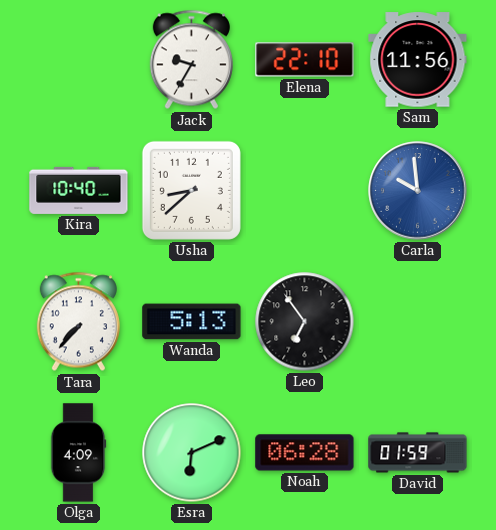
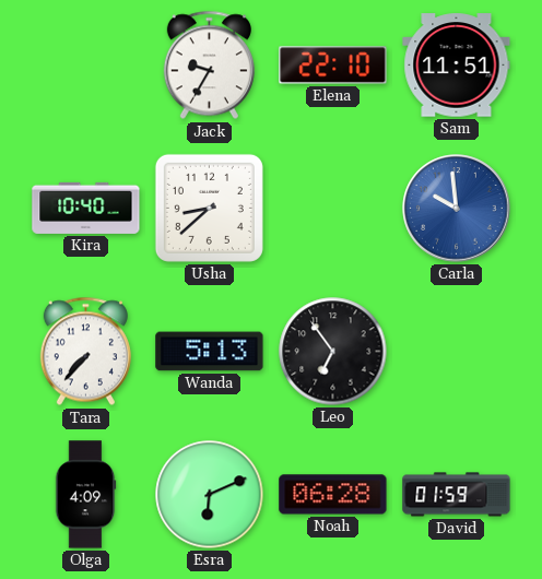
Sam: 11:56 -> 11:51
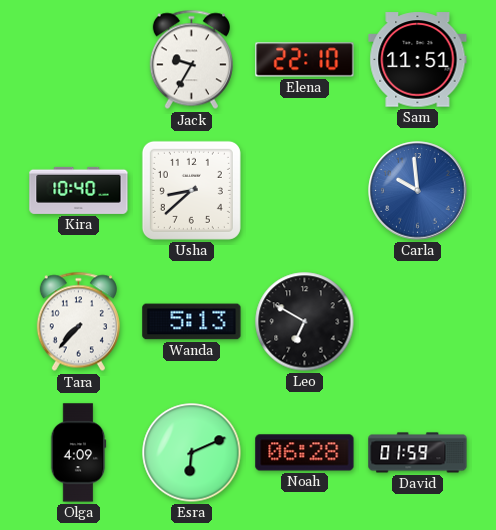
Leo: 6:54 -> 6:50
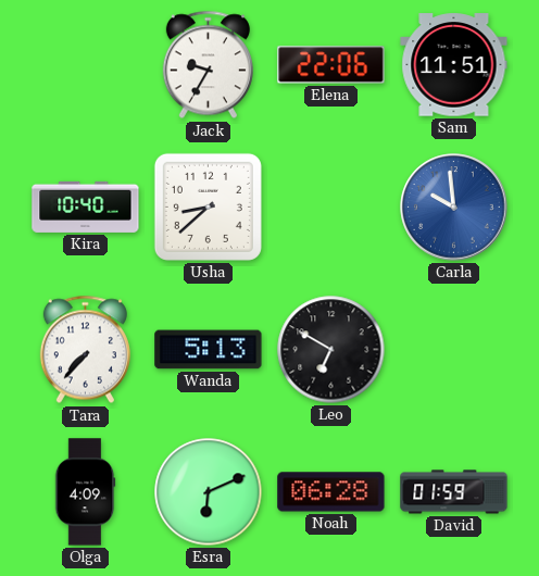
Elena: 22:10 -> 22:06
